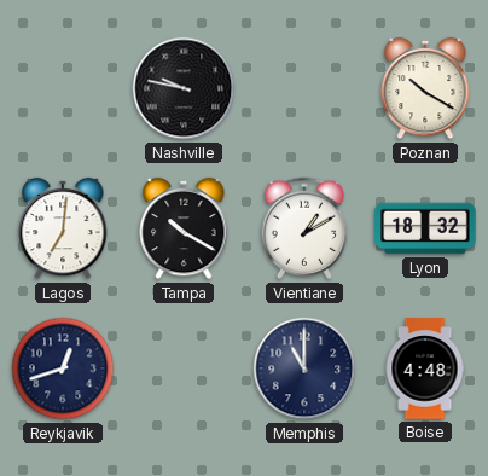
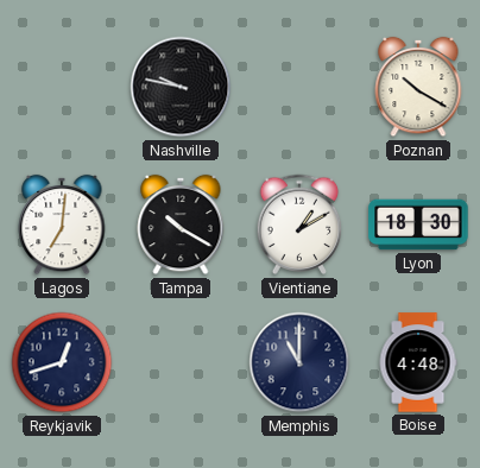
Lyon: 18:32 -> 18:30
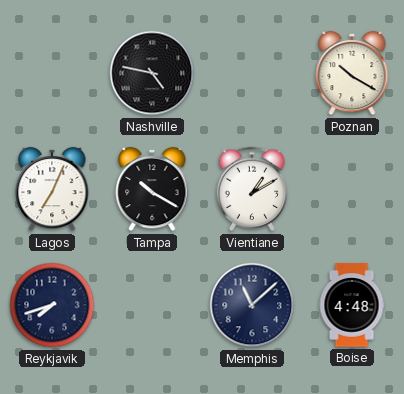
Nashville: 9:47 -> 4:47
Lagos: 7:01 -> 7:04
Lyon: 18:30 -> none
Reykjavik: 12:42 -> 7:42
Memphis: 11:00 -> 11:08
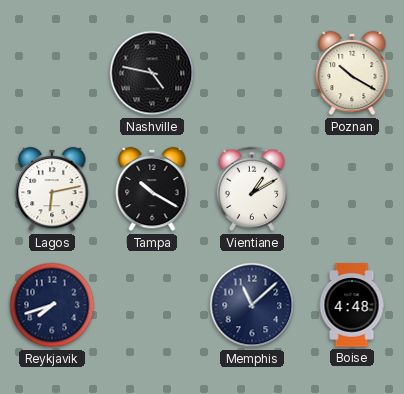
Lagos: 7:04 -> 6:13
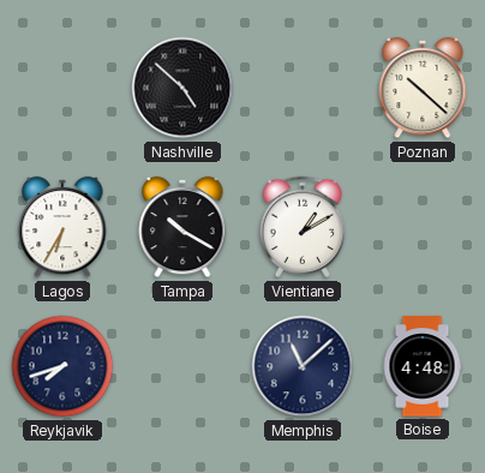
Nashville: 4:47 -> 4:52
Poznan: 10:20 -> 10:22
Lagos: 6:13 -> 6:35
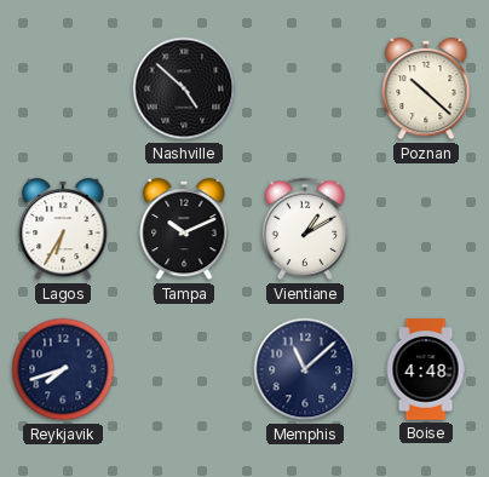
Tampa: 10:20 -> 10:11
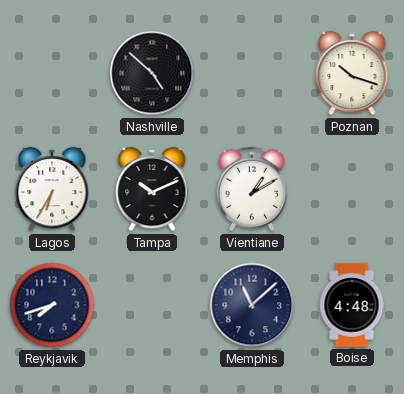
Poznan: 10:22 -> 10:18
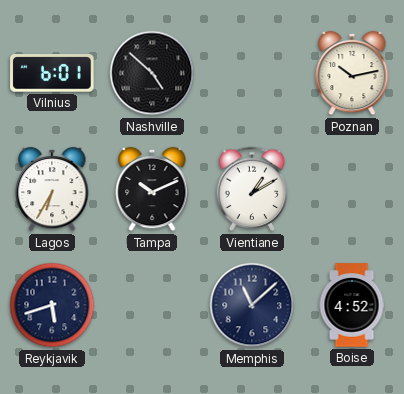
Vilnius: none -> 6:01
Poznan: 10:18 -> 10:13
Reykjavik: 7:42 -> 5:42
Boise: 4:48 -> 4:52
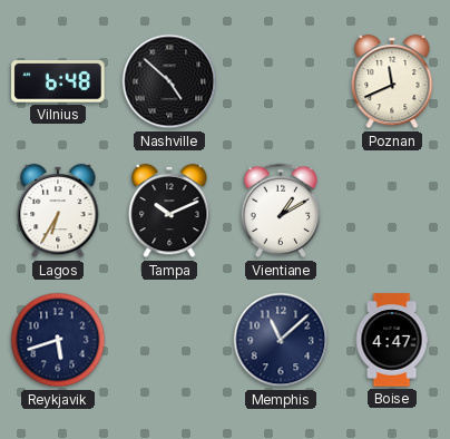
Vilnius: 6:01 -> 6:48
Poznan: 10:13 -> 11:41
Boise: 4:52 -> 4:47
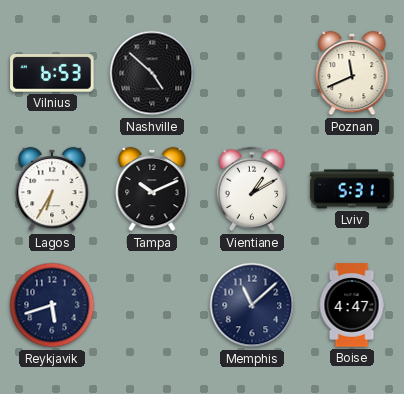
Vilnius: 6:48 -> 6:53
Lviv: none -> 5:31
